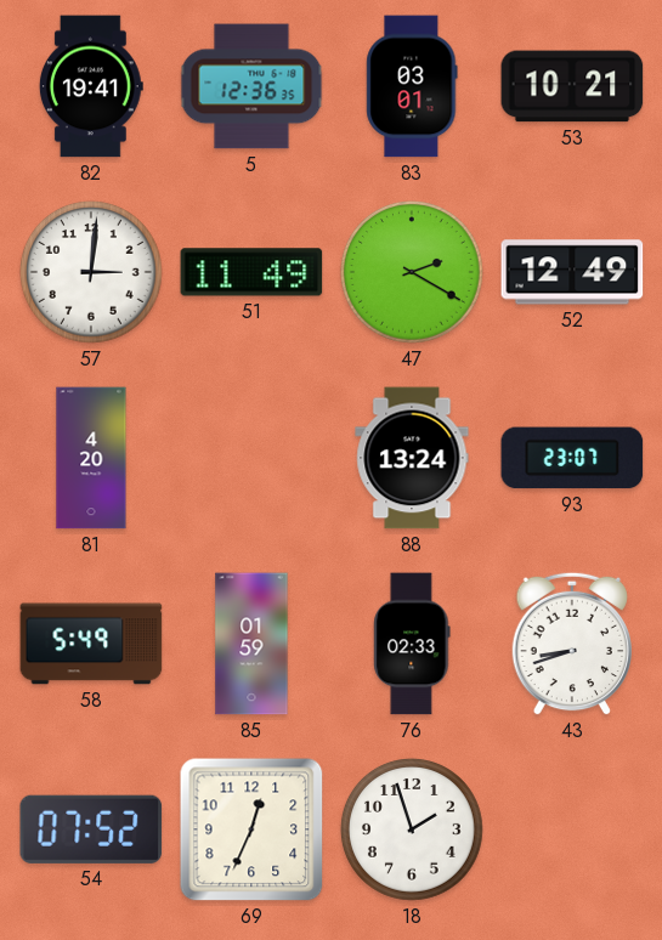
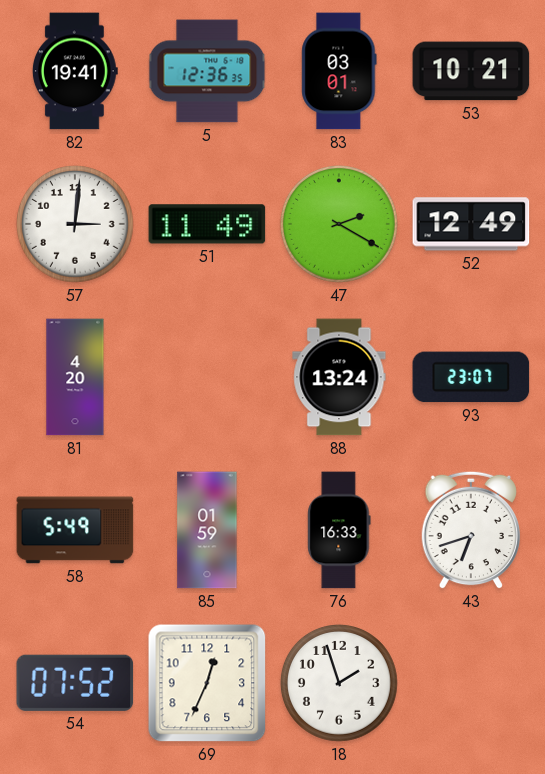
76: 02:33 -> 16:33
43: 8:42 -> 6:42
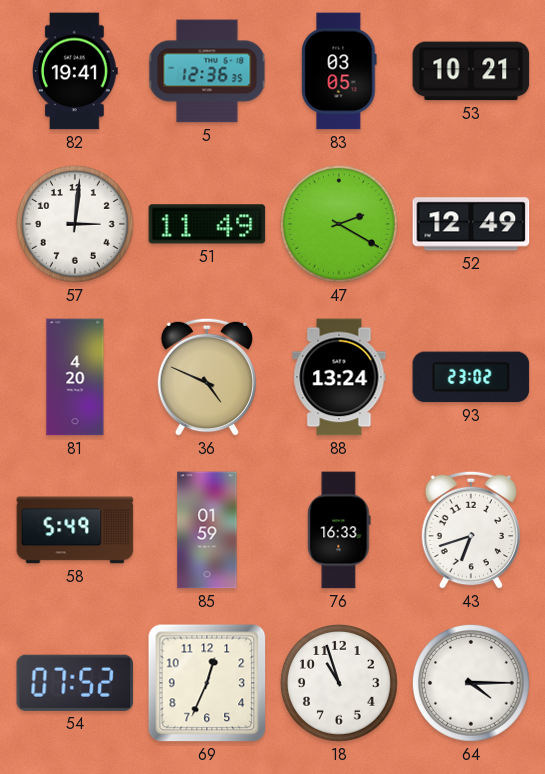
83: 03:01 -> 03:05
36: none -> 4:49
93: 23:07 -> 23:02
18: 1:57 -> 10:57
64: none -> 4:15
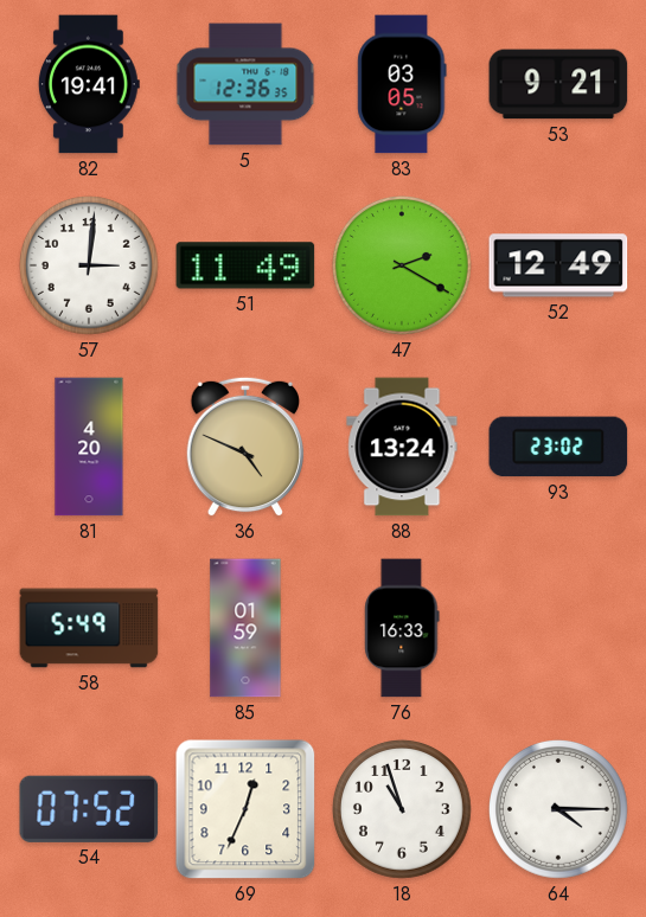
53: 10:21 -> 9:21
43: 6:42 -> none
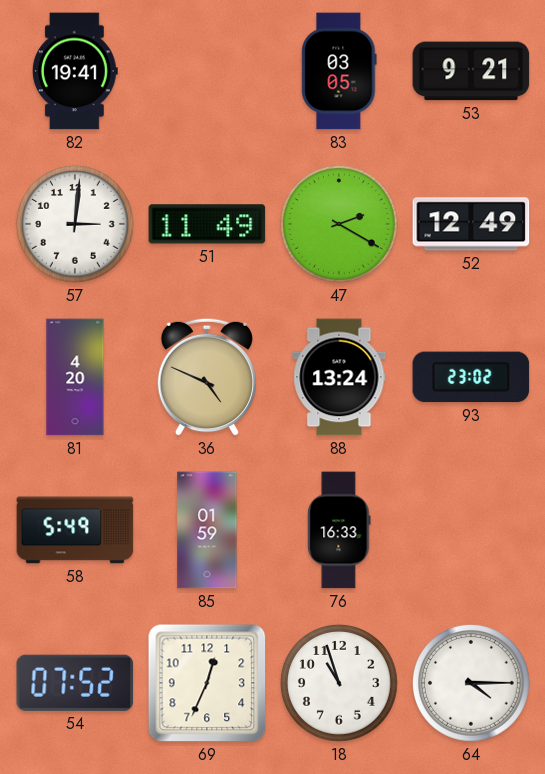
5: 12:36 -> none
